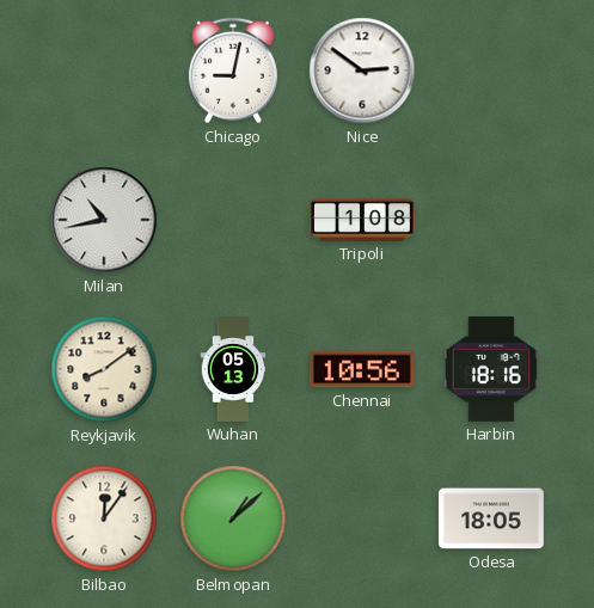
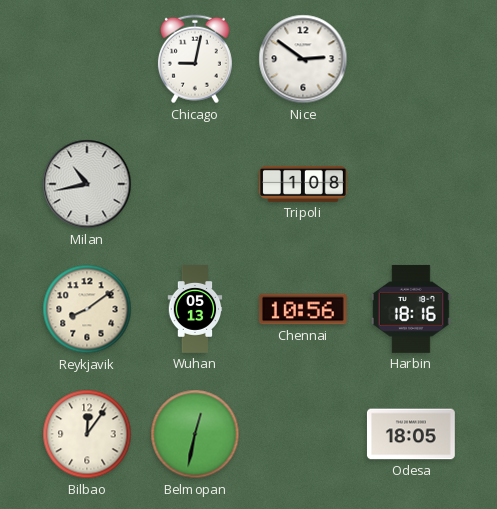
Belmopan: 1:08 -> 12:32
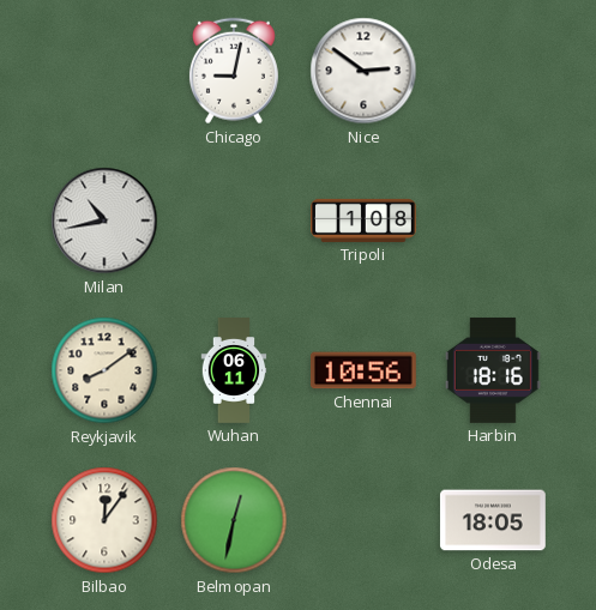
Wuhan: 05:13 -> 06:11
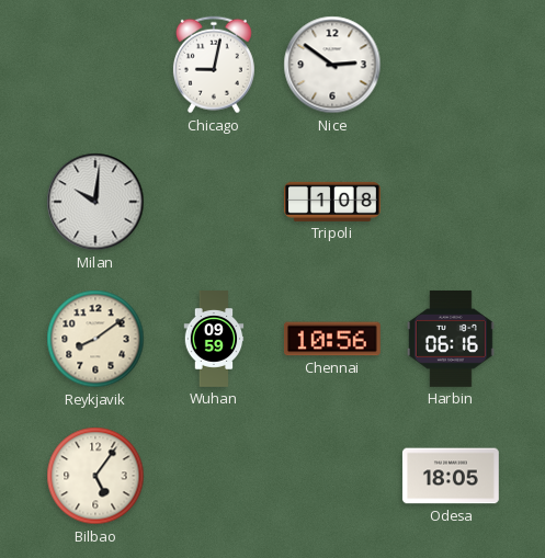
Milan: 10:43 -> 10:01
Wuhan: 06:11 -> 09:59
Harbin: 18:16 -> 06:16
Bilbao: 12:06 -> 5:06
Belmopan: 12:32 -> none
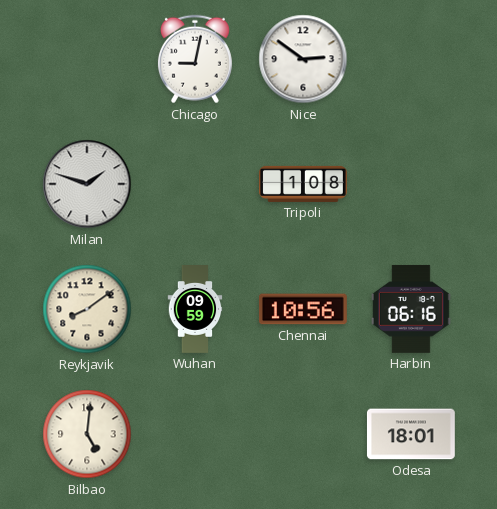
Milan: 10:01 -> 1:48
Bilbao: 5:06 -> 5:01
Odesa: 18:05 -> 18:01
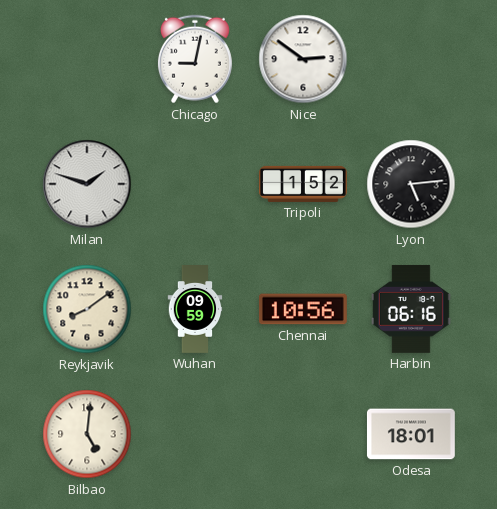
Tripoli: 1:08 -> 1:52
Lyon: none -> 5:14
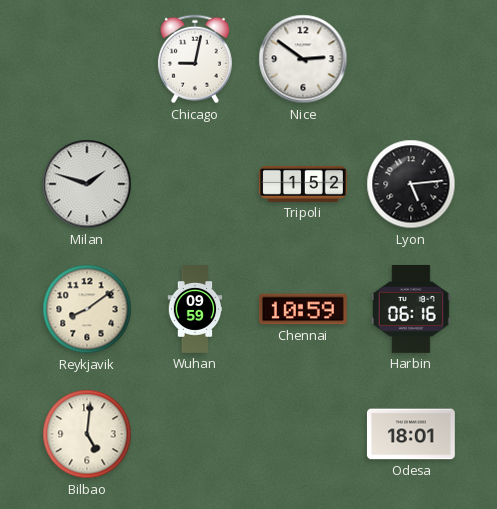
Chennai: 10:56 -> 10:59
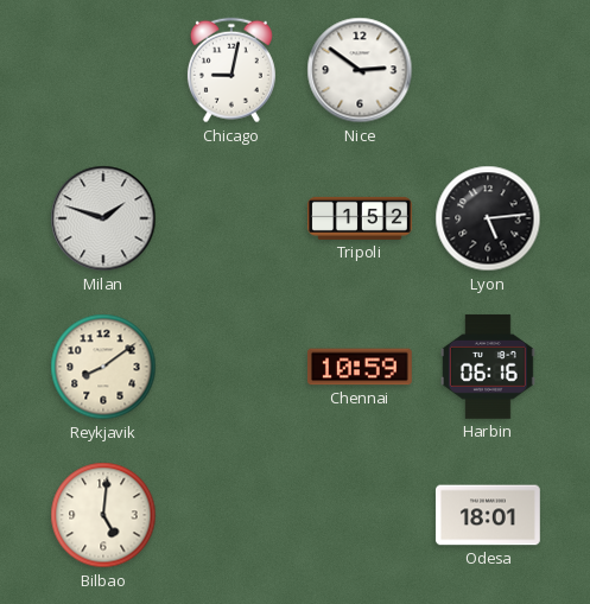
Wuhan: 09:59 -> none
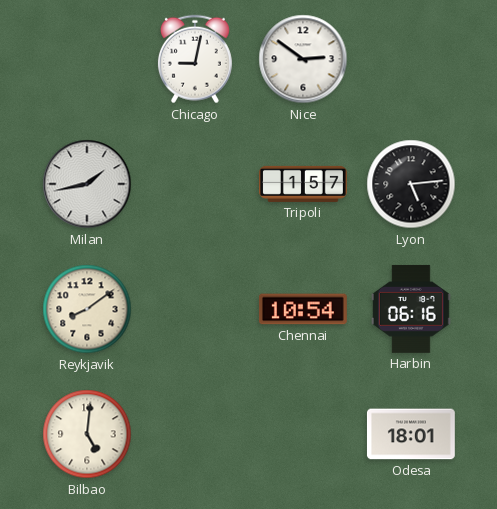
Milan: 1:48 -> 1:43
Tripoli: 1:52 -> 1:57
Chennai: 10:59 -> 10:54
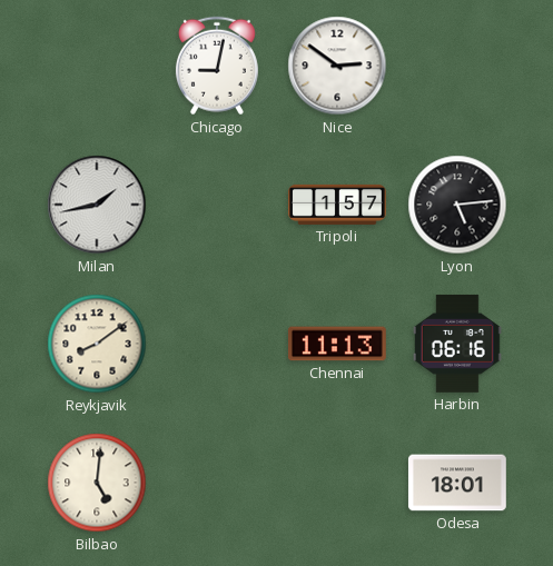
Chennai: 10:54 -> 11:13
